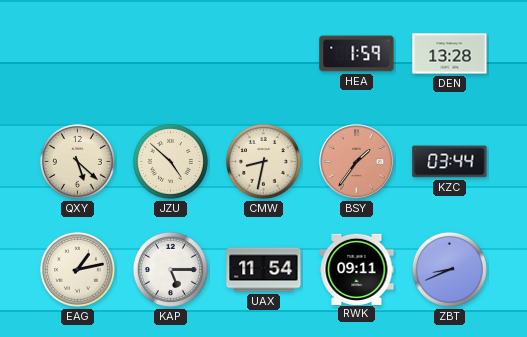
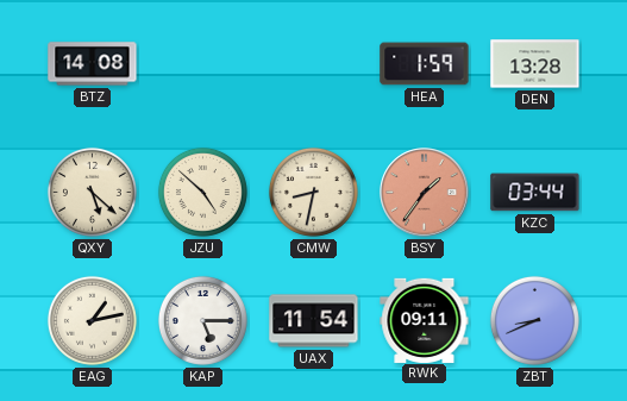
BTZ: none -> 14:08
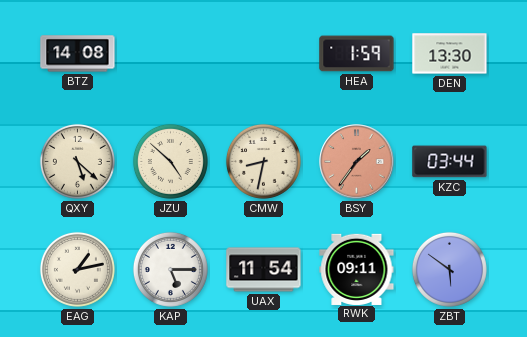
DEN: 13:28 -> 13:30
ZBT: 8:41 -> 5:51
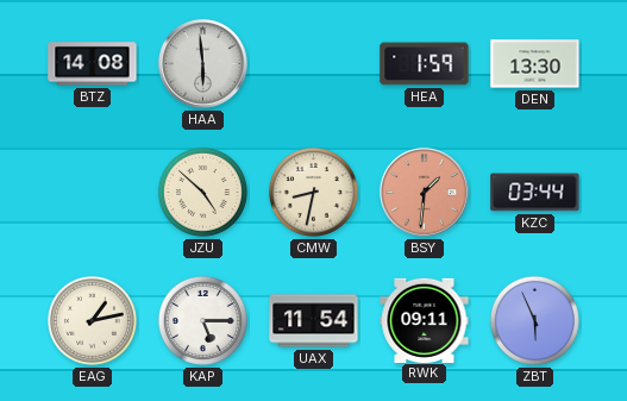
HAA: none -> 5:59
QXY: 5:22 -> none
BSY: 1:36 -> 1:31
ZBT: 5:51 -> 5:56
